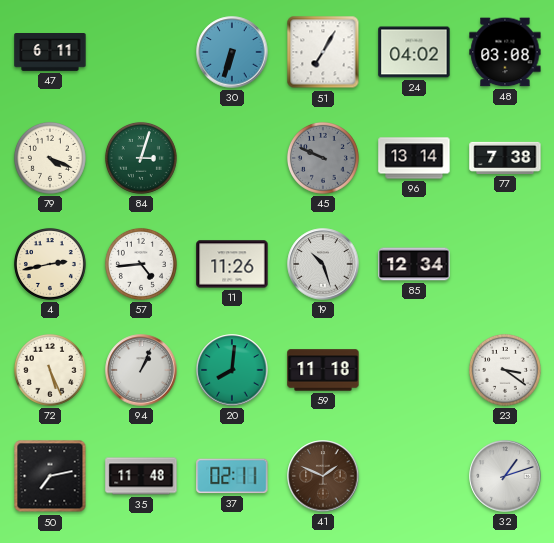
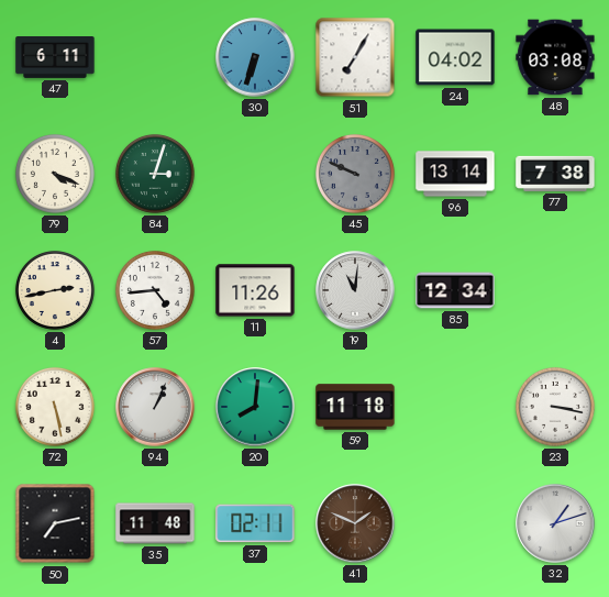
19: 10:27 -> 11:01
72: 5:26 -> 5:28
23: 3:21 -> 3:17
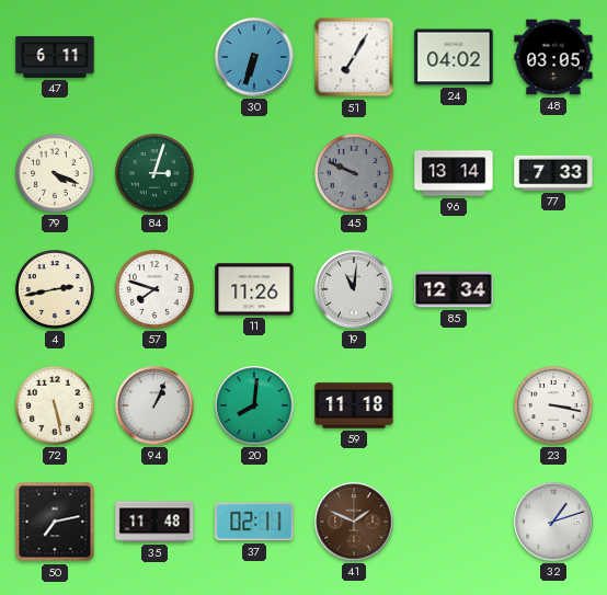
48: 03:08 -> 03:05
77: 7:38 -> 7:33
57: 4:44 -> 7:48
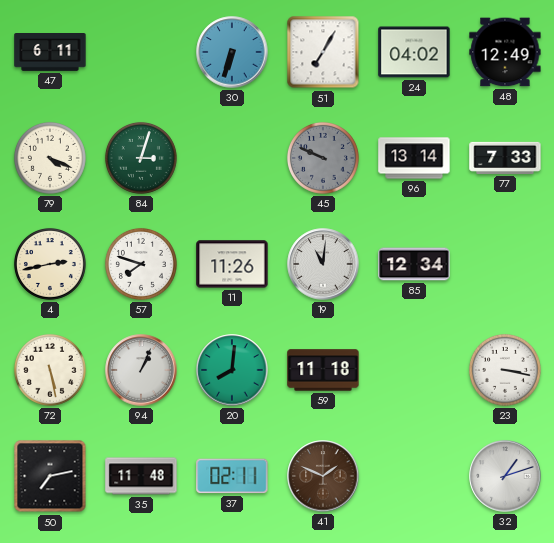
48: 03:05 -> 12:49
